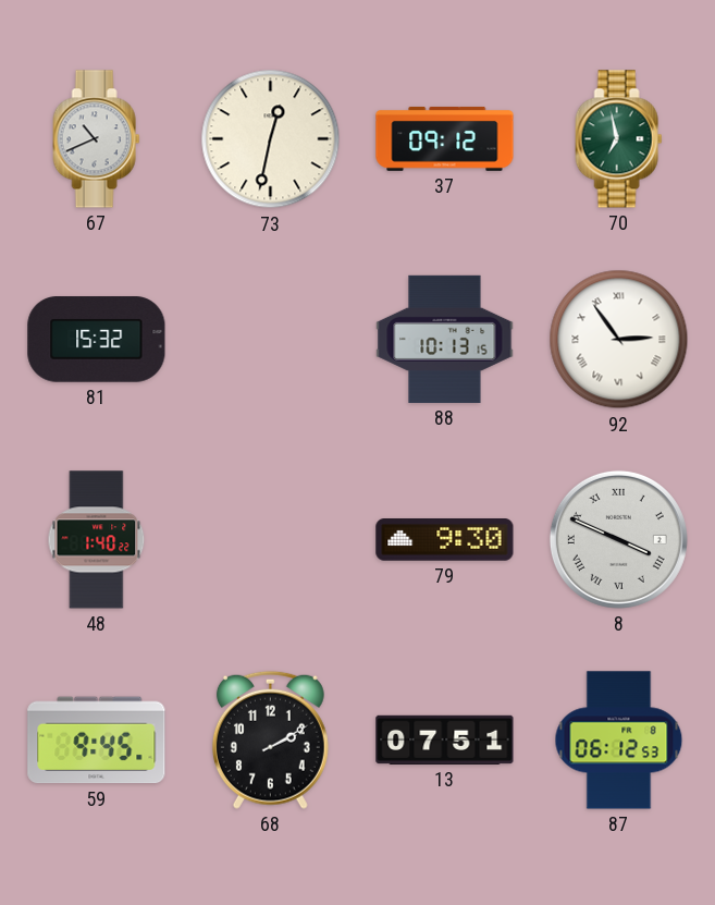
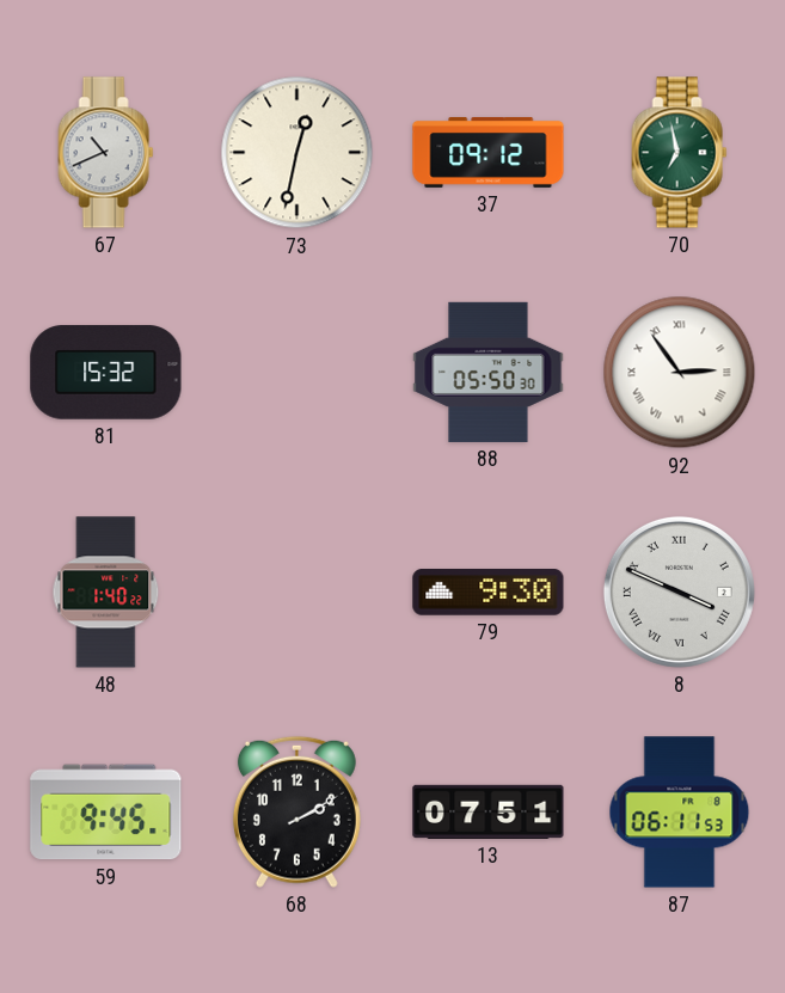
88: 10:13 -> 05:50
87: 06:12 -> 06:11
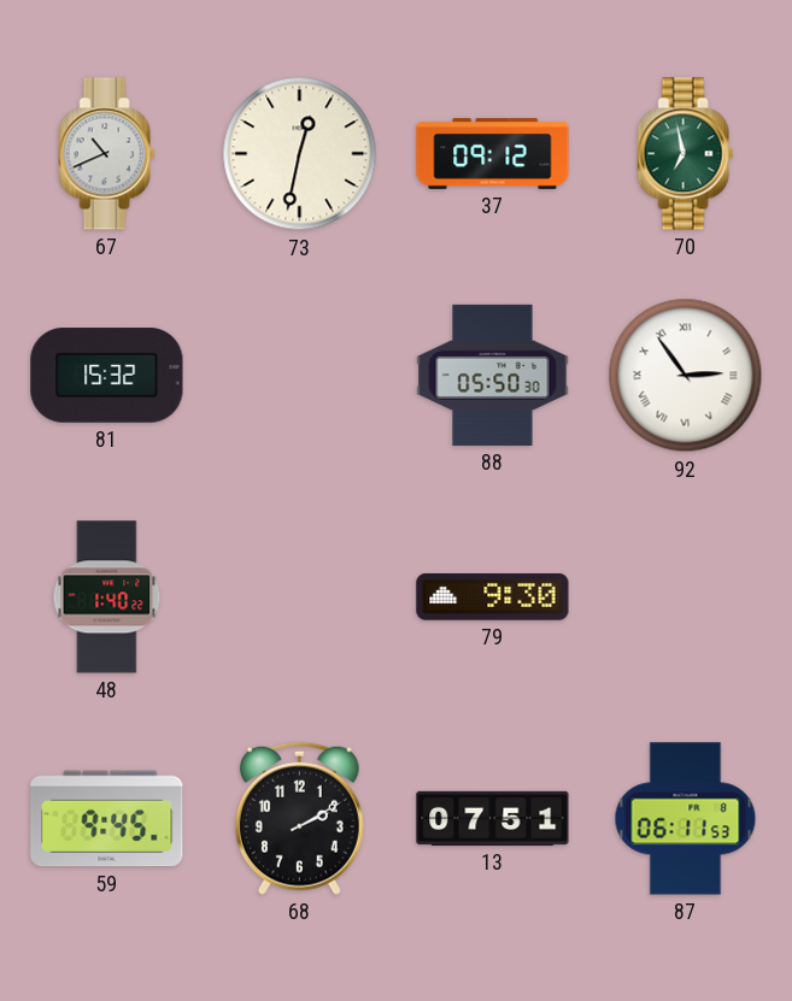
8: 3:49 -> none
